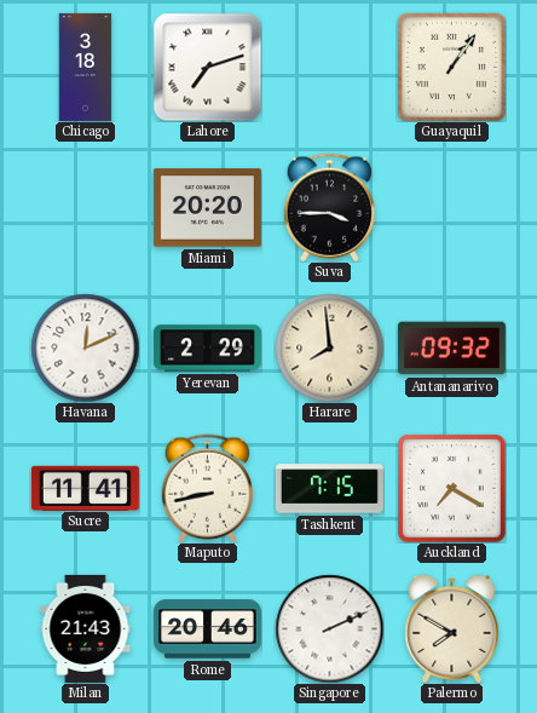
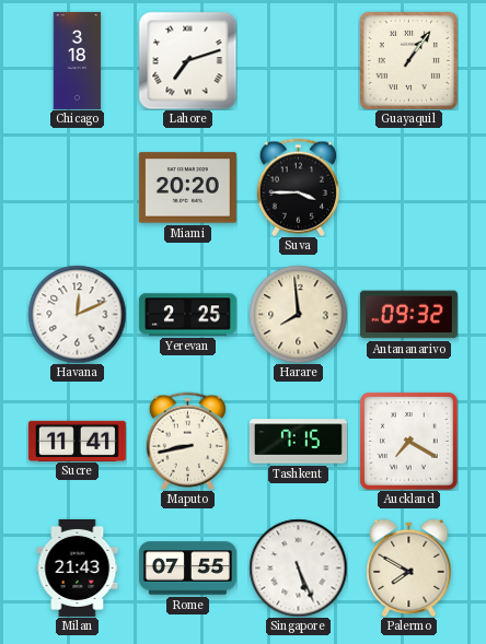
Yerevan: 2:29 -> 2:25
Rome: 20:46 -> 07:55
Singapore: 2:11 -> 5:26
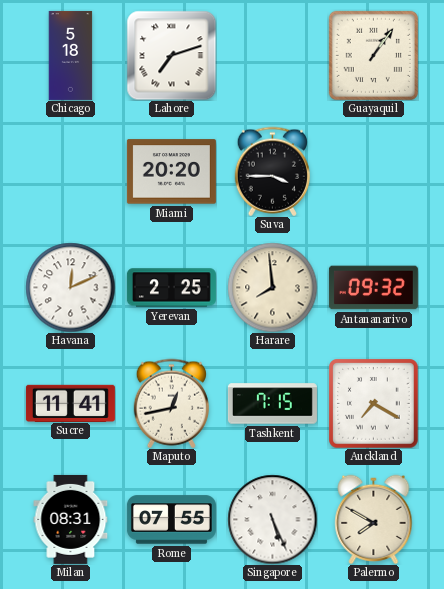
Chicago: 3:18 -> 5:18
Maputo: 8:43 -> 12:43
Milan: 21:43 -> 08:31
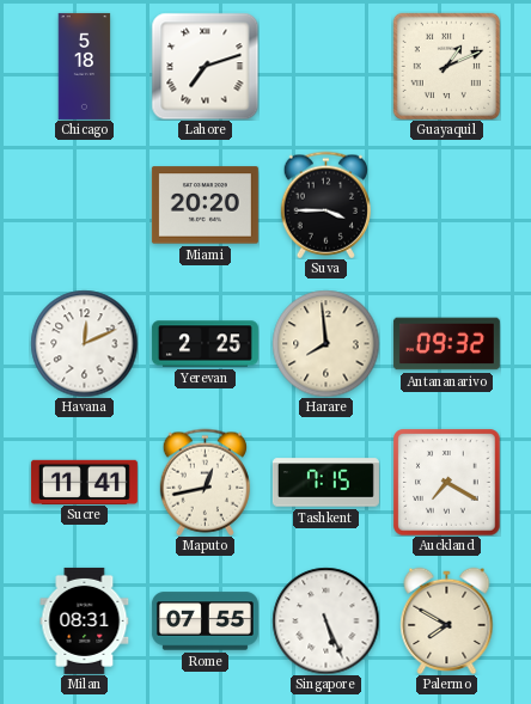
Guayaquil: 1:06 -> 1:11
